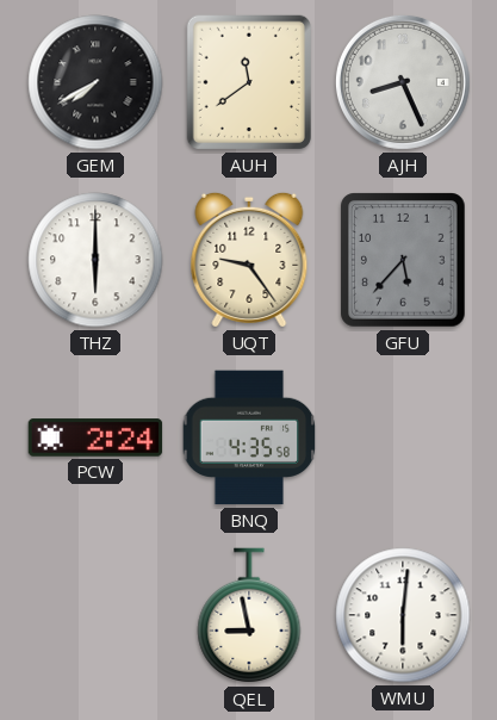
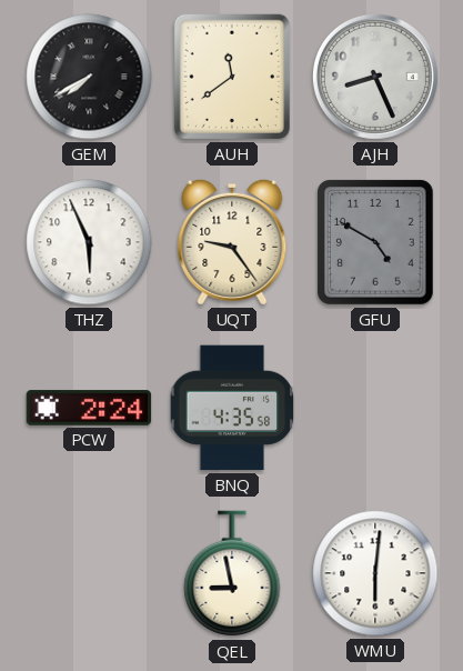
THZ: 6:00 -> 5:56
GFU: 5:37 -> 4:50
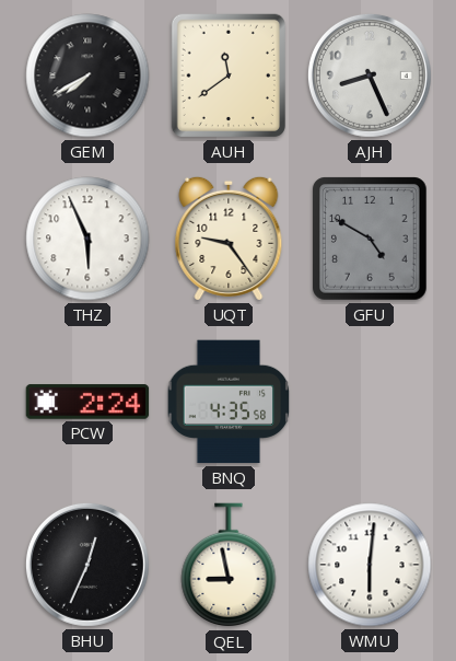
BHU: none -> 12:34
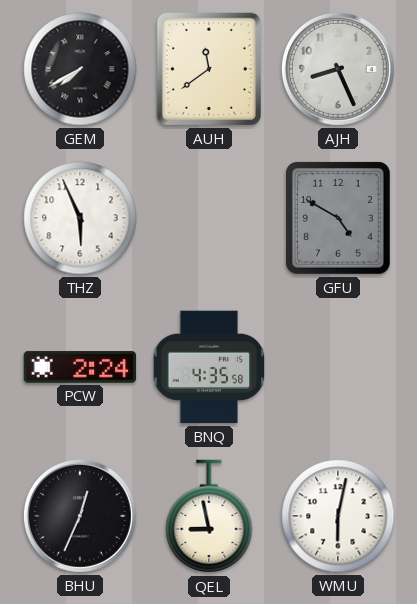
UQT: 9:24 -> none
WMU: 6:01 -> 6:02
